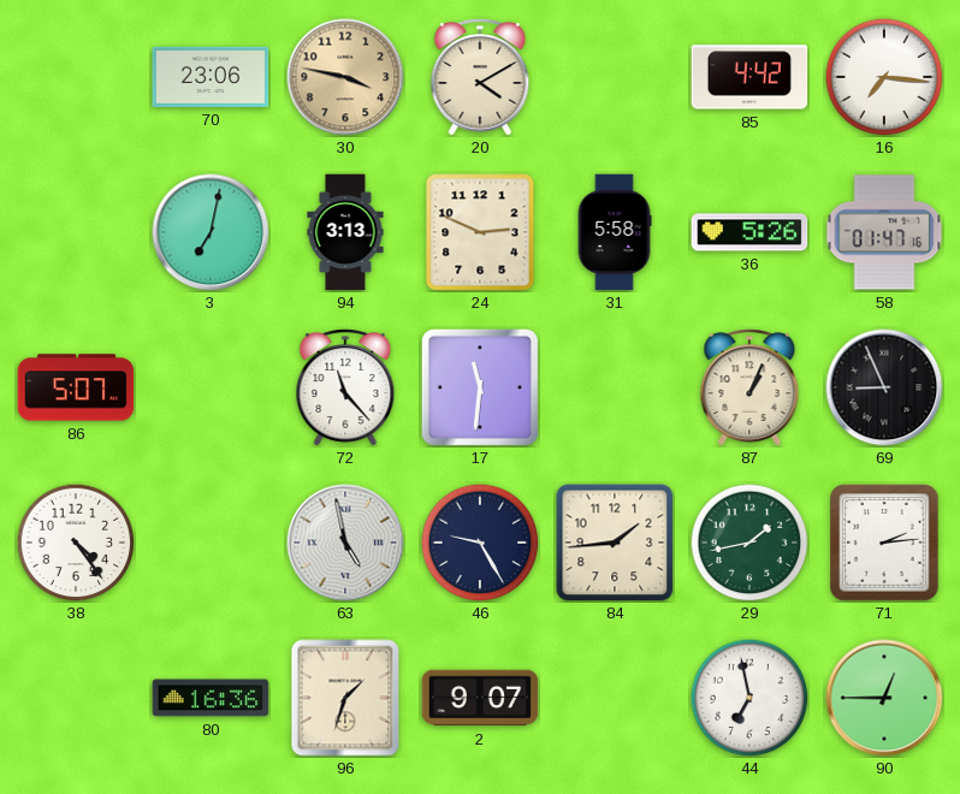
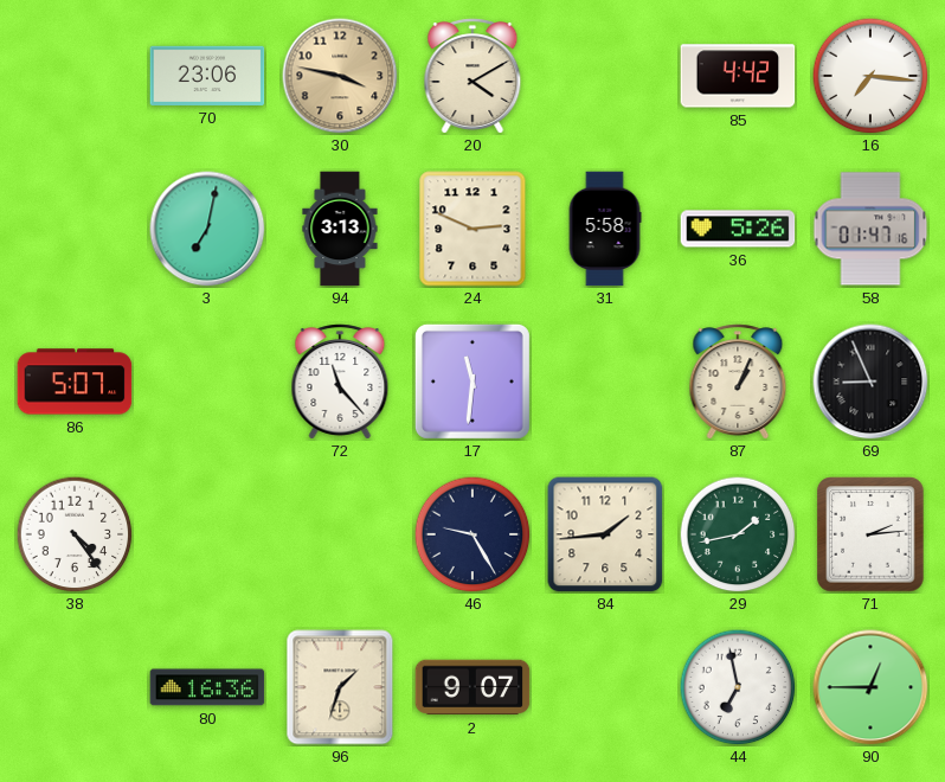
63: 4:58 -> none
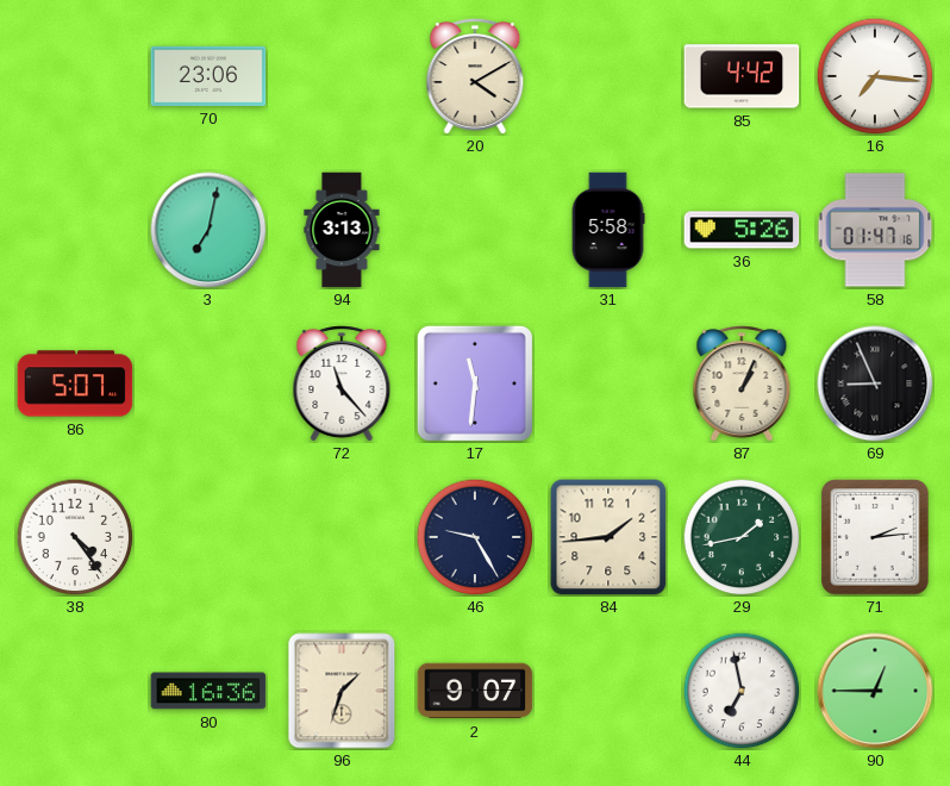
30: 3:47 -> none
24: 2:49 -> none
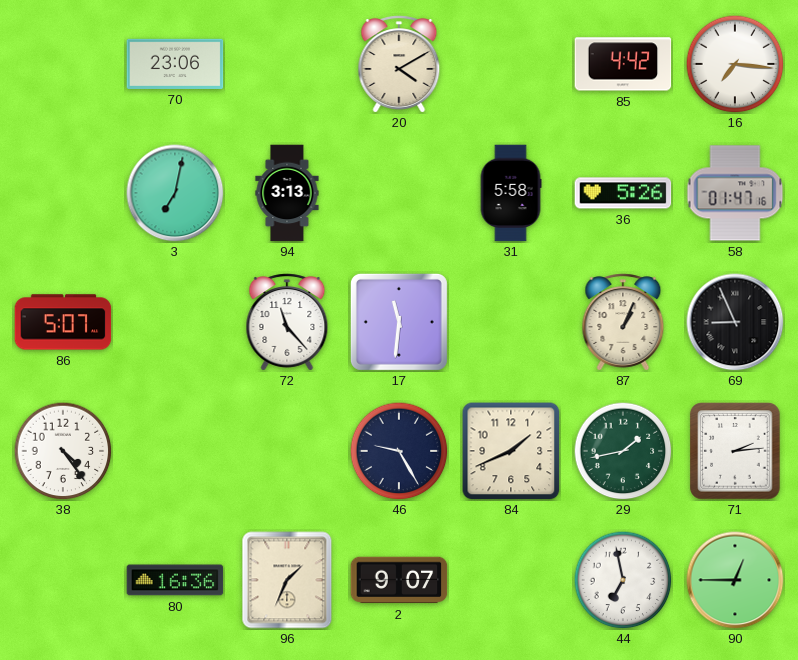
84: 1:44 -> 1:41
96: 1:33 -> 1:34
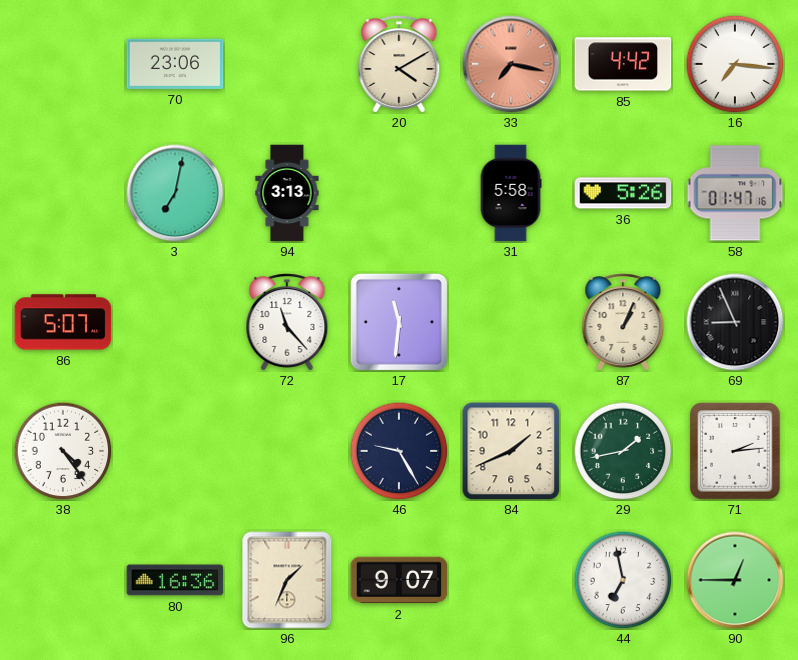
33: none -> 7:17
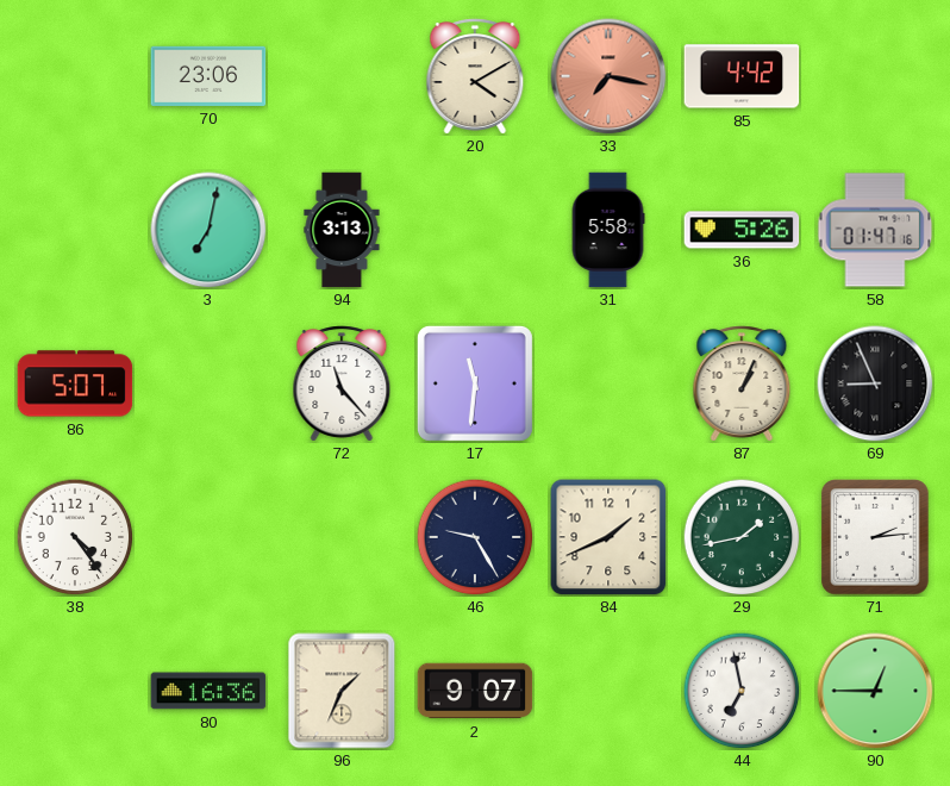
16: 7:16 -> none
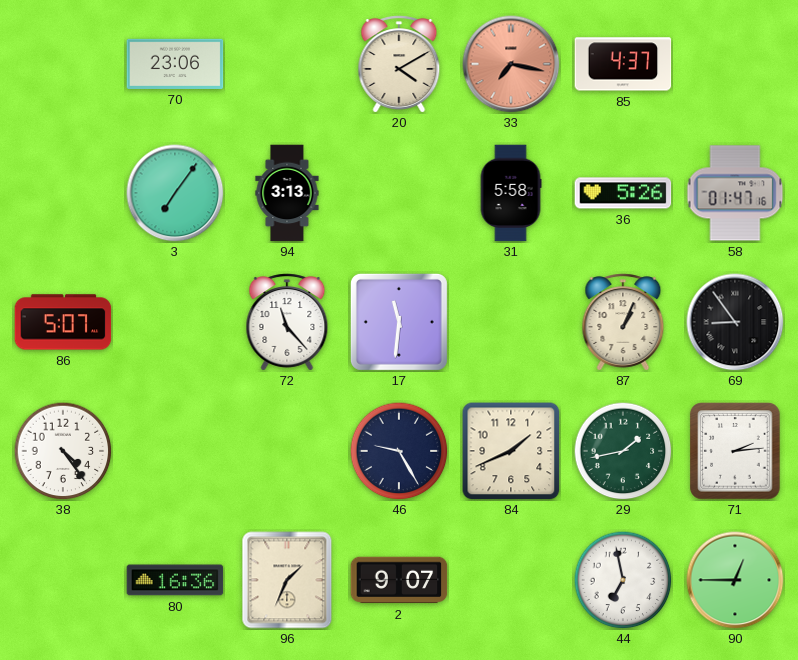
85: 4:42 -> 4:37
3: 7:02 -> 7:06
69: 8:56 -> 8:54
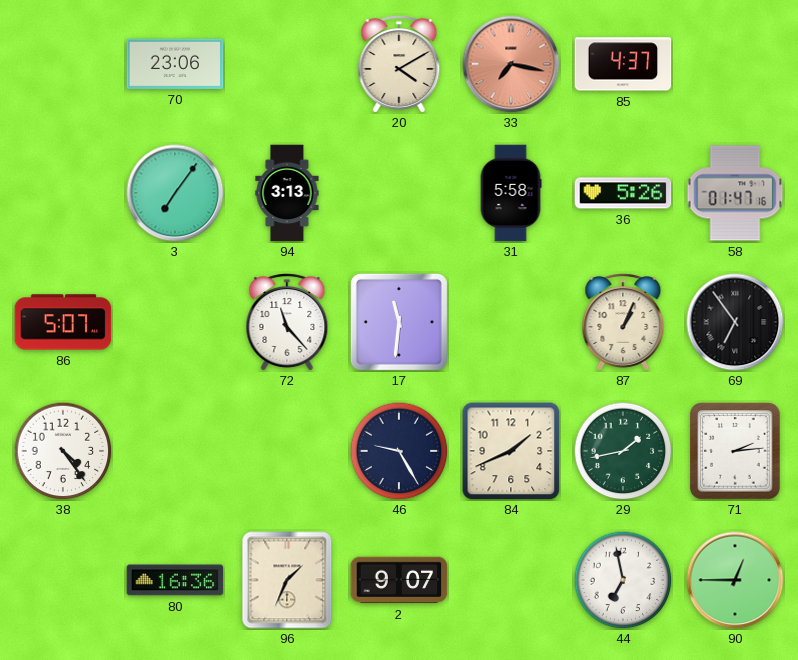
69: 8:54 -> 6:54
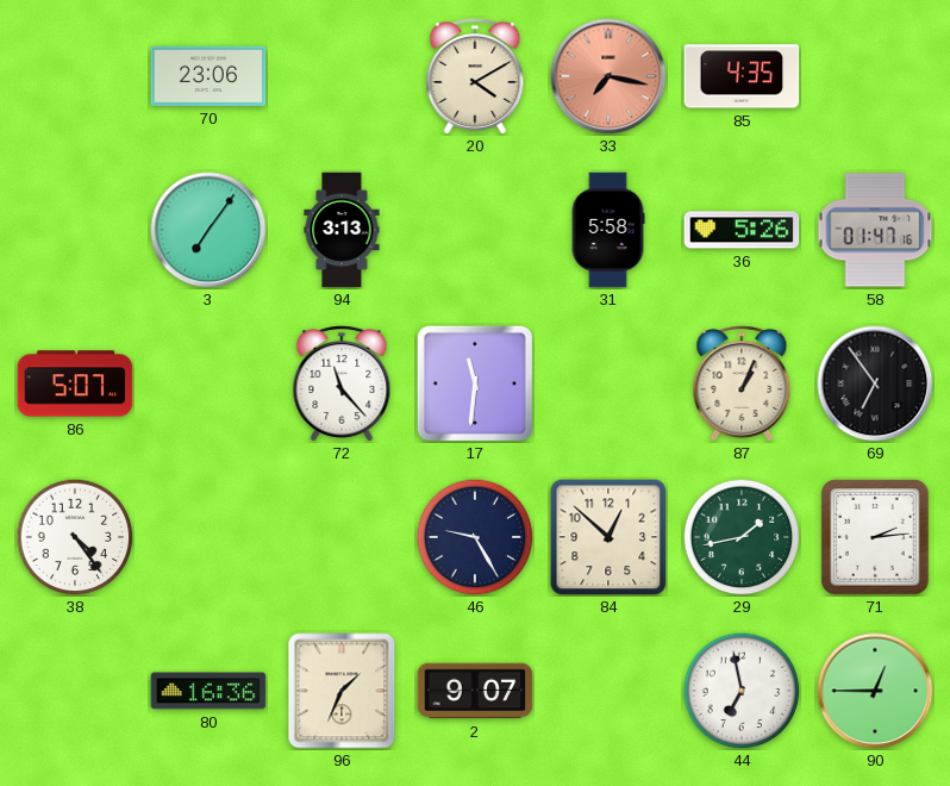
85: 4:37 -> 4:35
84: 1:41 -> 12:52
